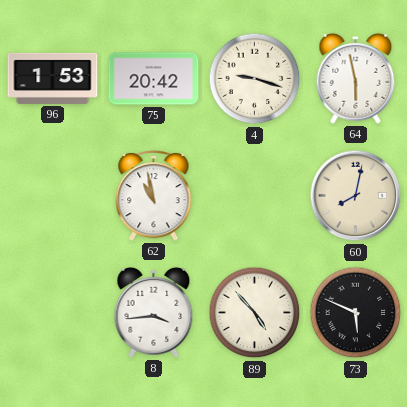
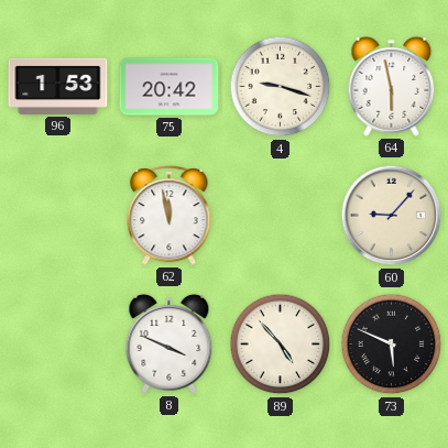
62: 10:58 -> 11:58
60: 8:02 -> 9:07
8: 3:44 -> 3:49
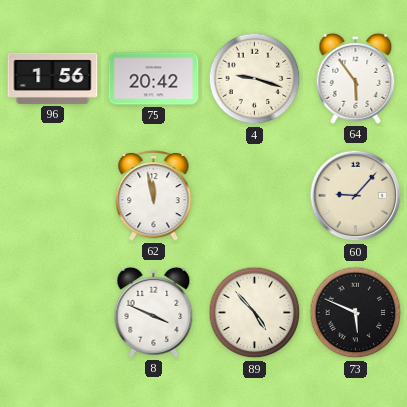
96: 1:53 -> 1:56
64: 5:58 -> 5:54
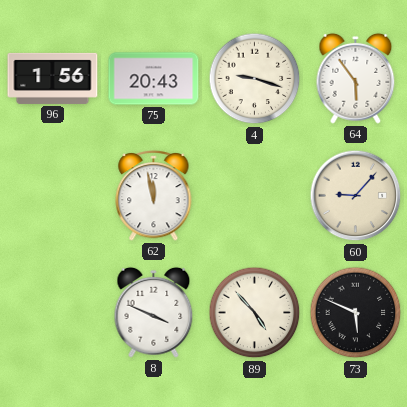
75: 20:42 -> 20:43
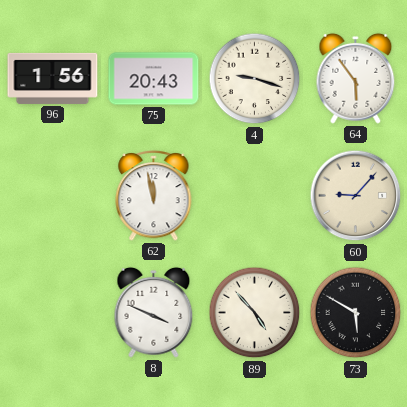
73: 5:49 -> 5:50
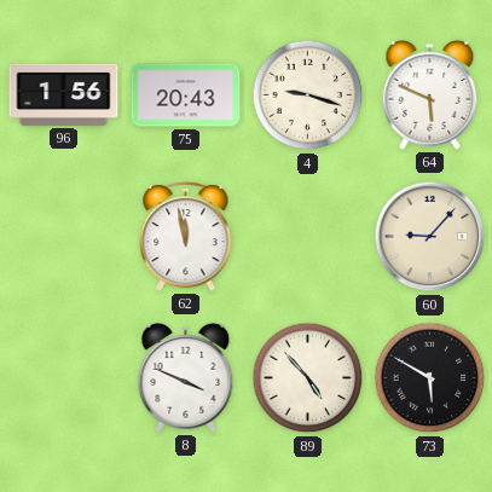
64: 5:54 -> 5:49
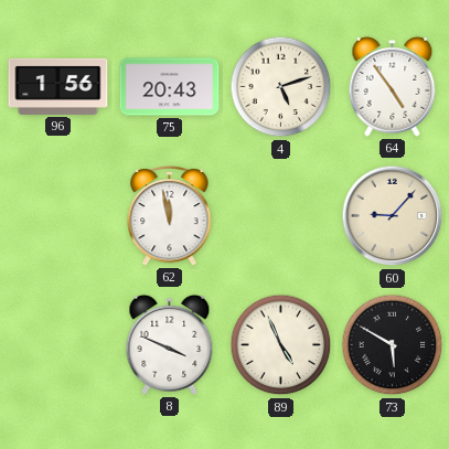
4: 9:18 -> 5:12
64: 5:49 -> 4:54
89: 4:53 -> 4:56
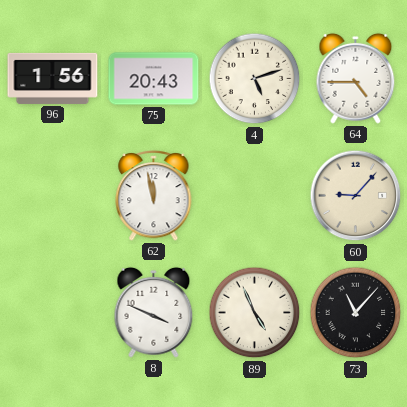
64: 4:54 -> 4:45
73: 5:50 -> 11:07
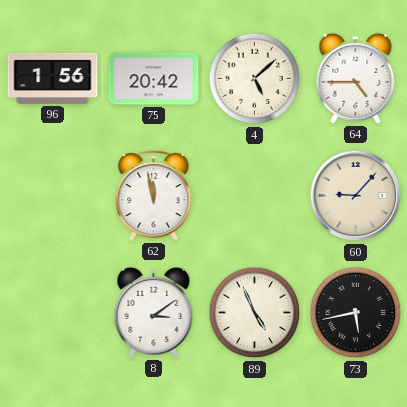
75: 20:43 -> 20:42
4: 5:12 -> 5:08
8: 3:49 -> 3:09
73: 11:07 -> 5:43
